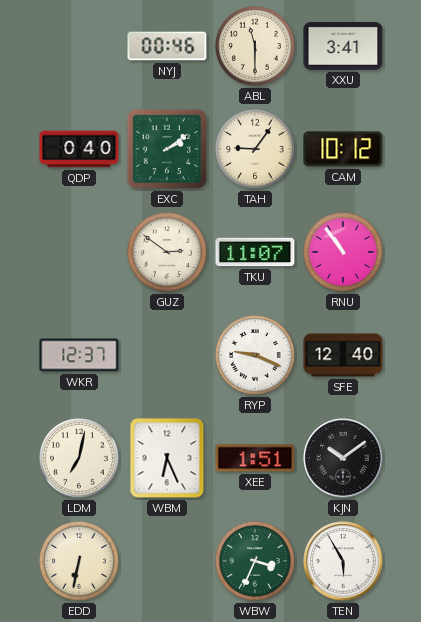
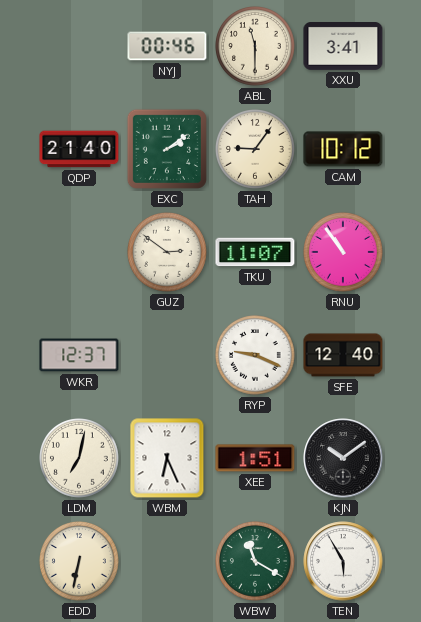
QDP: 0:40 -> 21:40
WBW: 3:34 -> 11:20
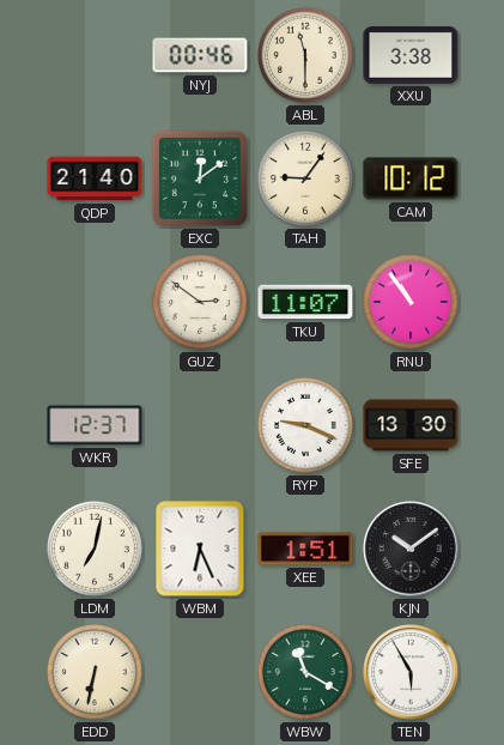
XXU: 3:41 -> 3:38
EXC: 2:09 -> 12:09
SFE: 12:40 -> 13:30
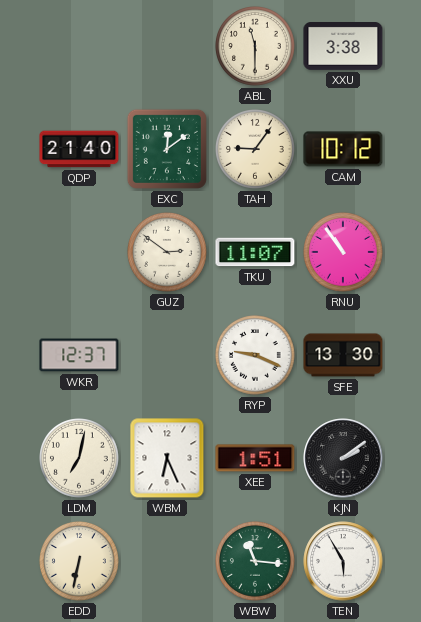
NYJ: 00:46 -> none
KJN: 10:09 -> 2:09
WBW: 11:20 -> 11:16
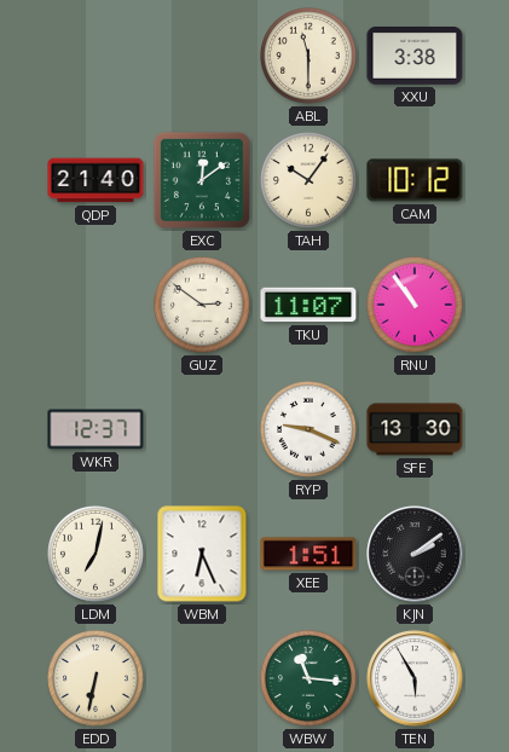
TAH: 9:06 -> 10:06
